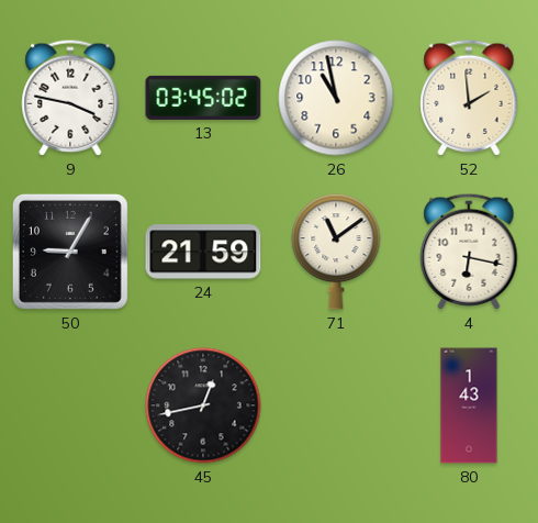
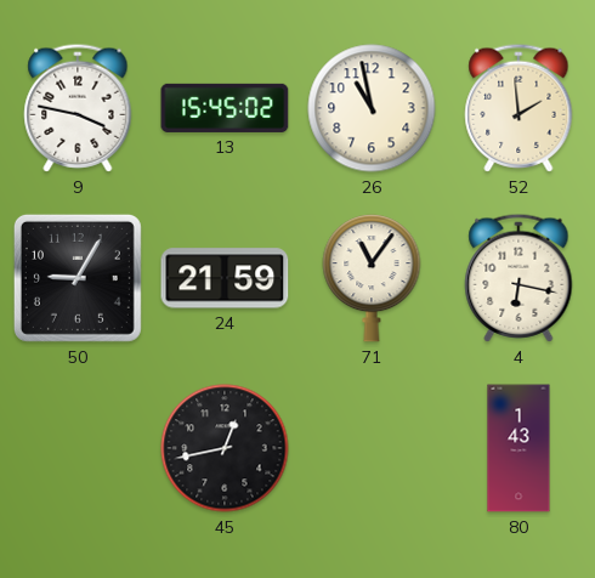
13: 03:45 -> 15:45
71: 11:09 -> 11:06
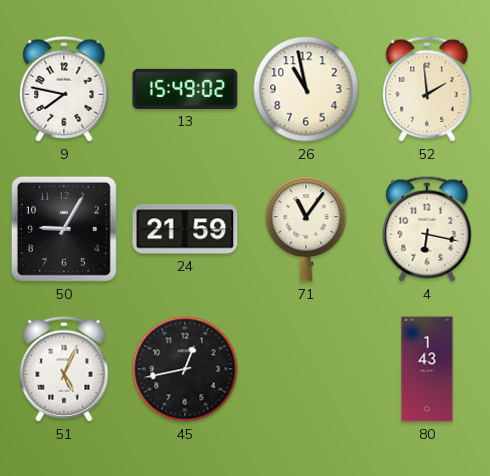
9: 3:47 -> 7:47
13: 15:45 -> 15:49
51: none -> 5:04
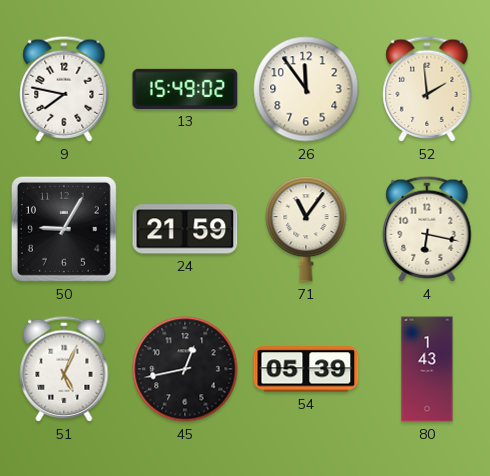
26: 10:58 -> 11:54
54: none -> 05:39
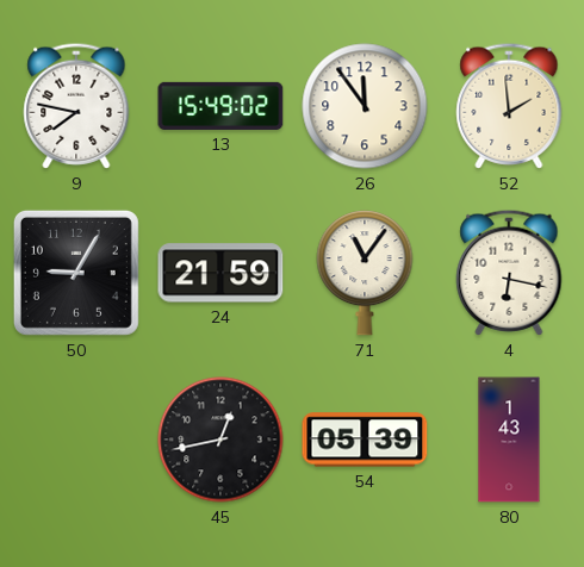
51: 5:04 -> none
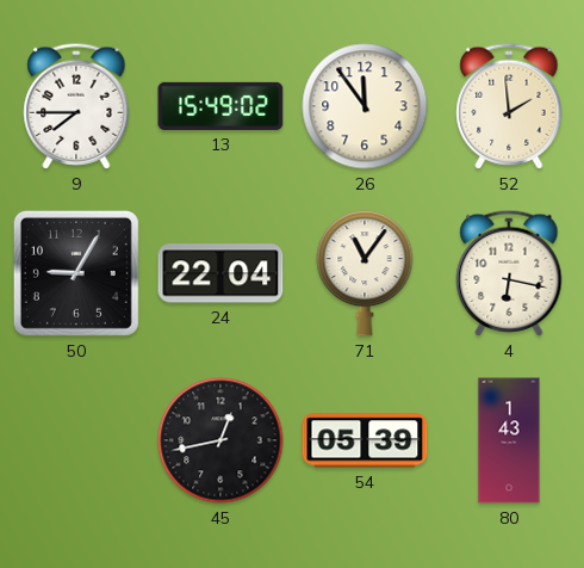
9: 7:47 -> 7:45
24: 21:59 -> 22:04
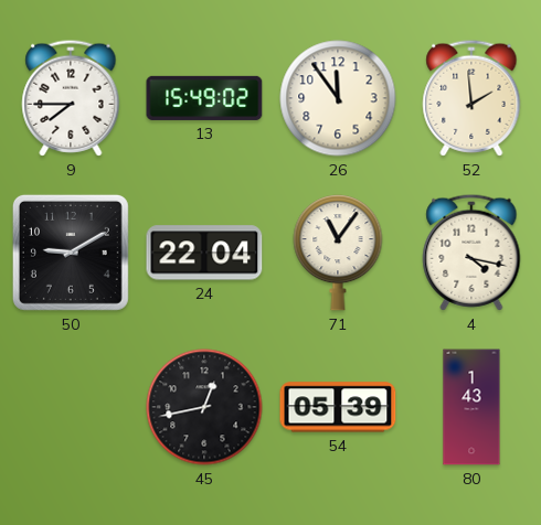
50: 9:05 -> 9:10
4: 6:17 -> 4:17
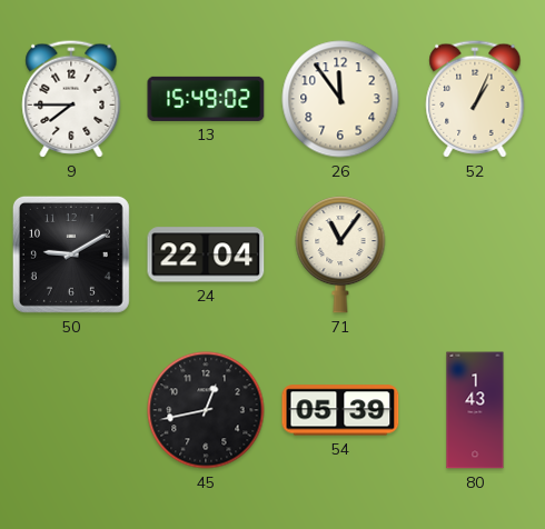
52: 1:59 -> 1:04
4: 4:17 -> none
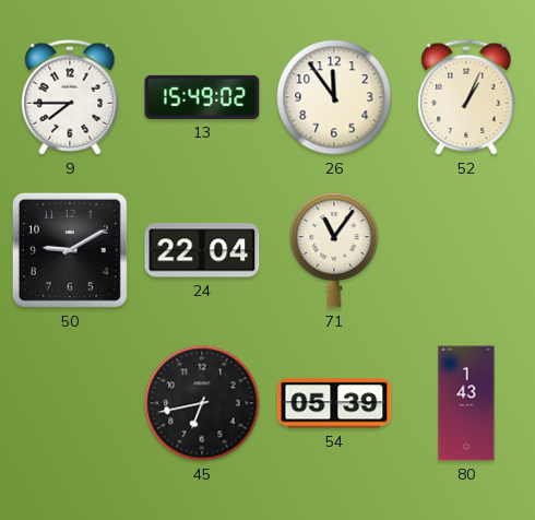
45: 12:43 -> 6:43
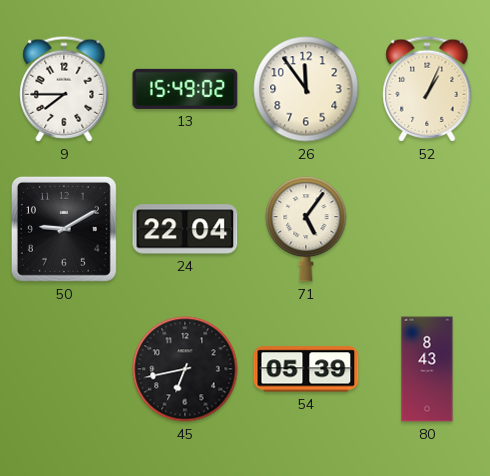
71: 11:06 -> 5:06
80: 1:43 -> 8:43
